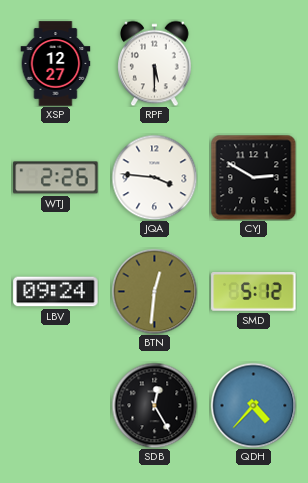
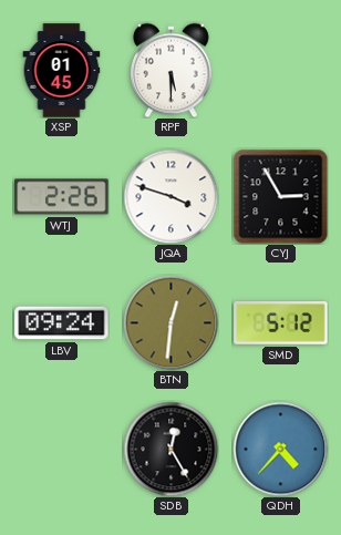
XSP: 12:27 -> 01:45
JQA: 3:46 -> 3:48
CYJ: 2:50 -> 2:55
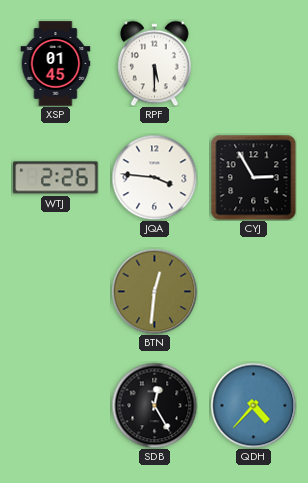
JQA: 3:48 -> 3:46
LBV: 09:24 -> none
SMD: 5:12 -> none
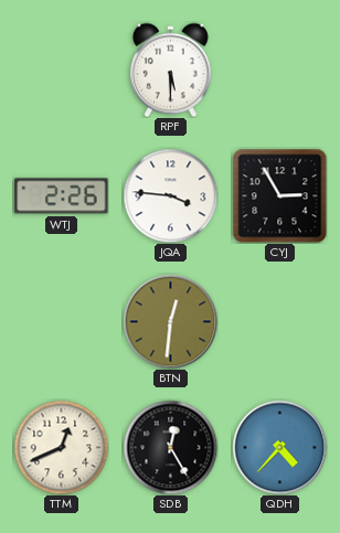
XSP: 01:45 -> none
TTM: none -> 12:41
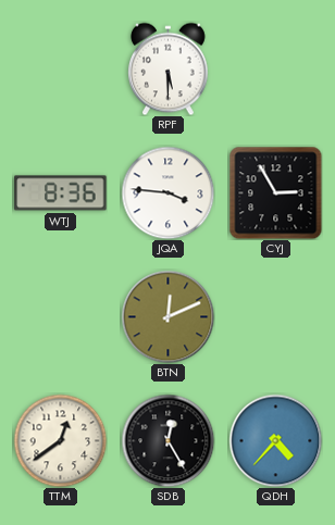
WTJ: 2:26 -> 8:36
BTN: 12:31 -> 12:11
TTM: 12:41 -> 12:39
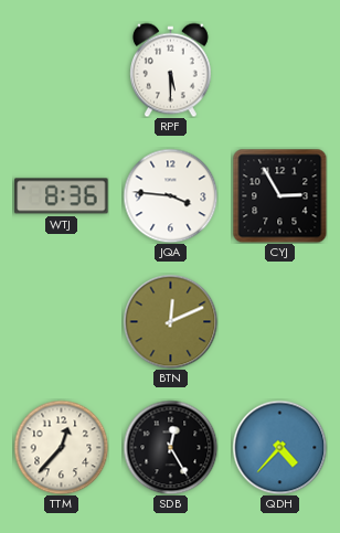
TTM: 12:39 -> 12:37
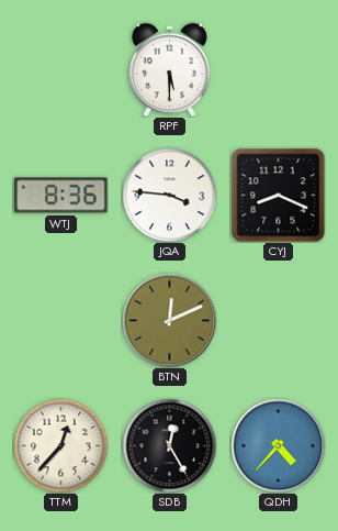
CYJ: 2:55 -> 8:19
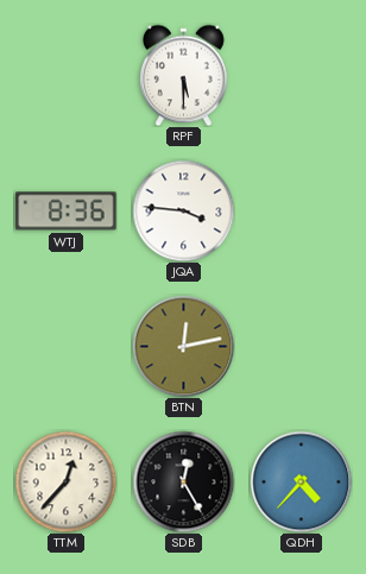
CYJ: 8:19 -> none
BTN: 12:11 -> 12:13
